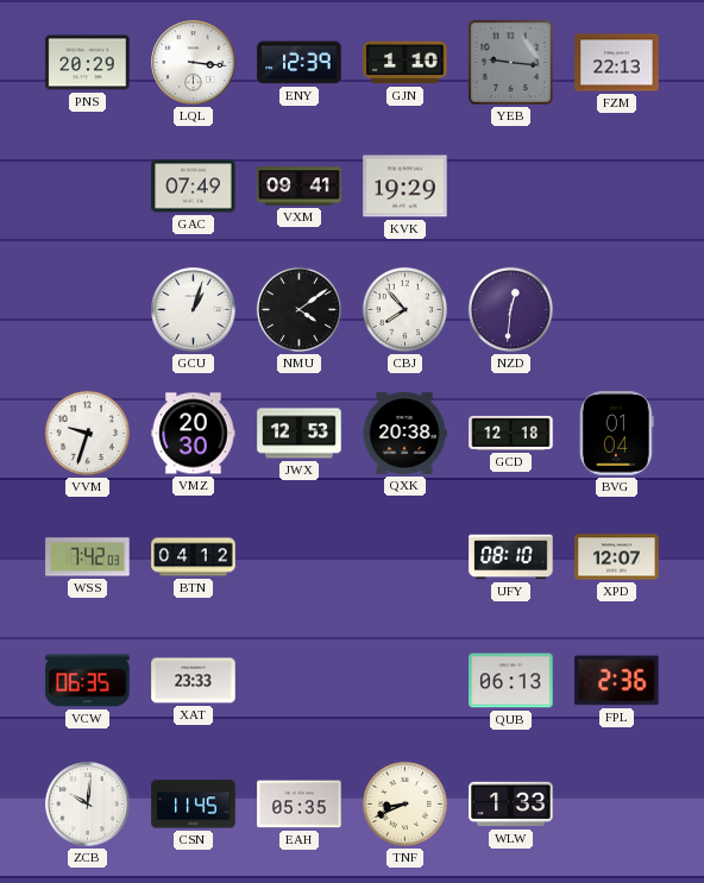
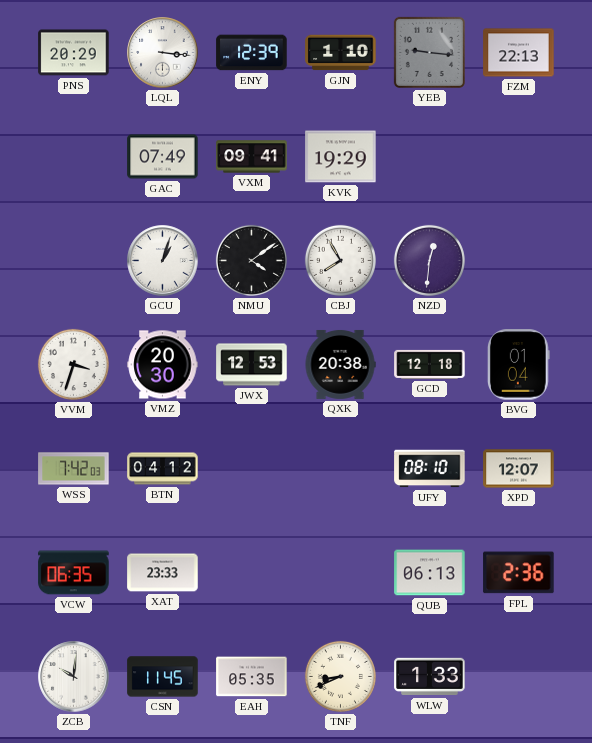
CBJ: 7:53 -> 7:55
VVM: 9:33 -> 3:33
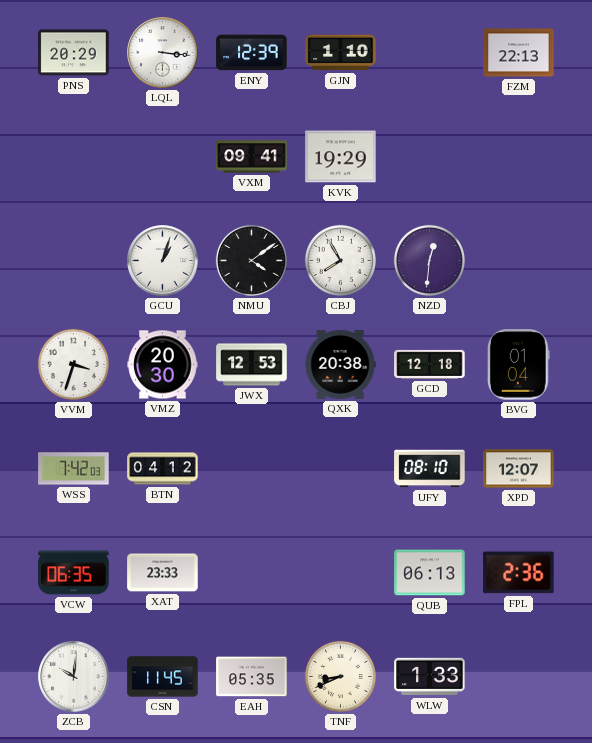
YEB: 9:16 -> none
GAC: 07:49 -> none
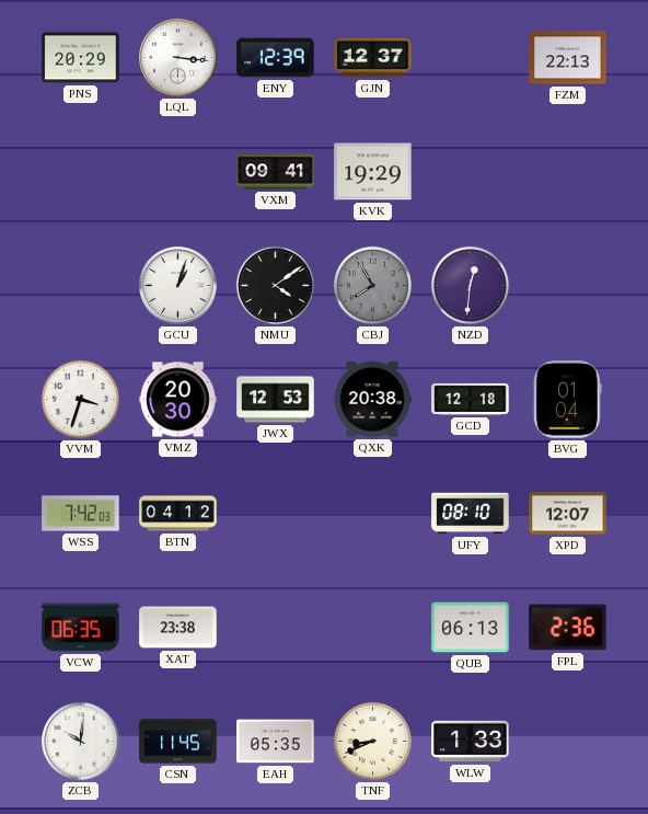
GJN: 1:10 -> 12:37
CBJ dial: white -> grey
XAT: 23:33 -> 23:38
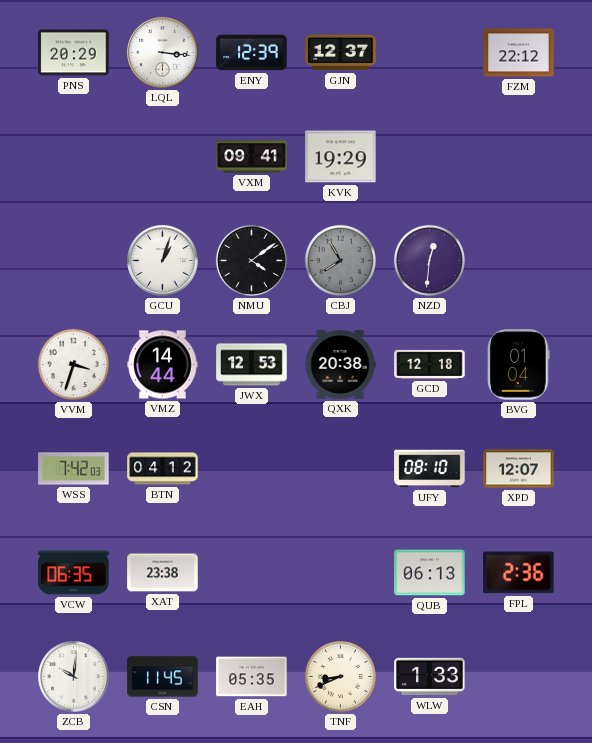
FZM: 22:13 -> 22:12
VMZ: 20:30 -> 14:44
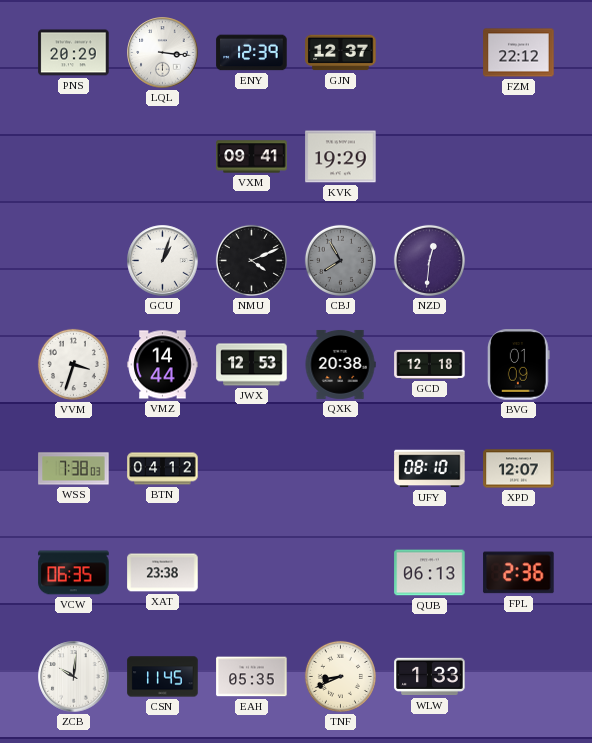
NMU: 4:09 -> 4:11
BVG: 01:04 -> 01:09
WSS: 7:42 -> 7:38
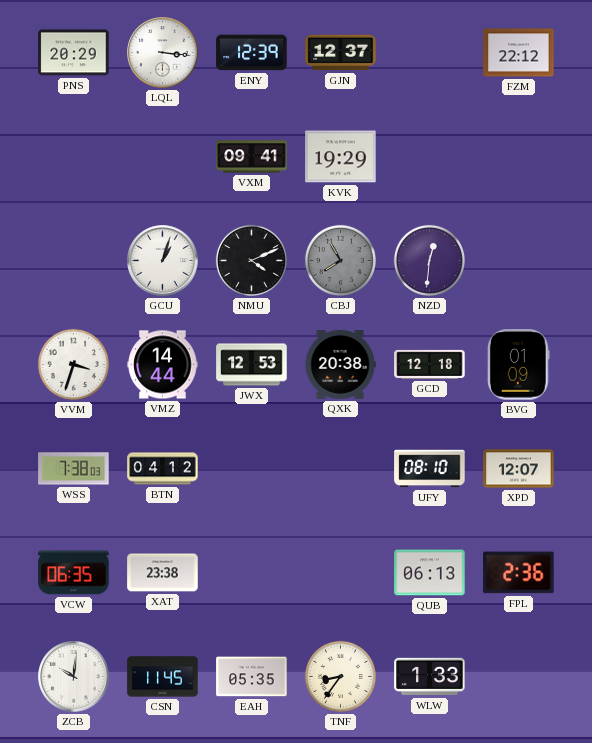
TNF: 8:41 -> 8:36
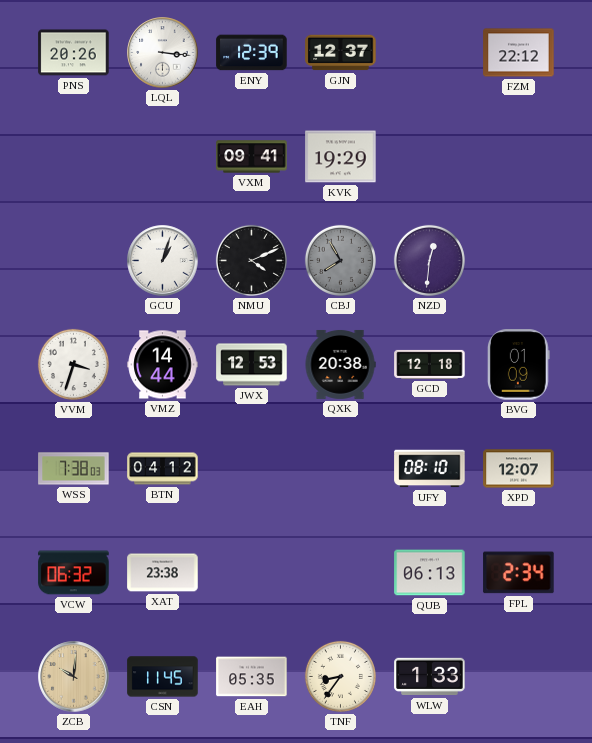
PNS: 20:29 -> 20:26
VCW: 06:35 -> 06:32
FPL: 2:36 -> 2:34
ZCB dial: white -> champagne
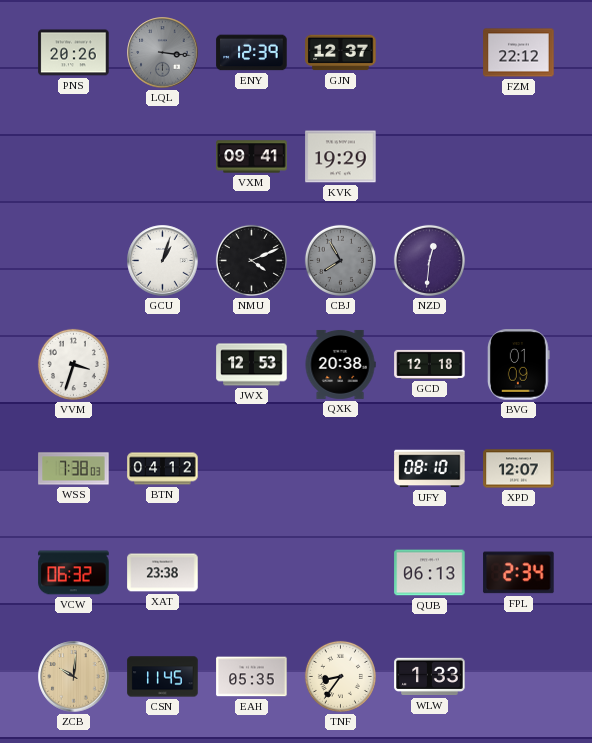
LQL dial: white -> grey
VMZ: 14:44 -> none
